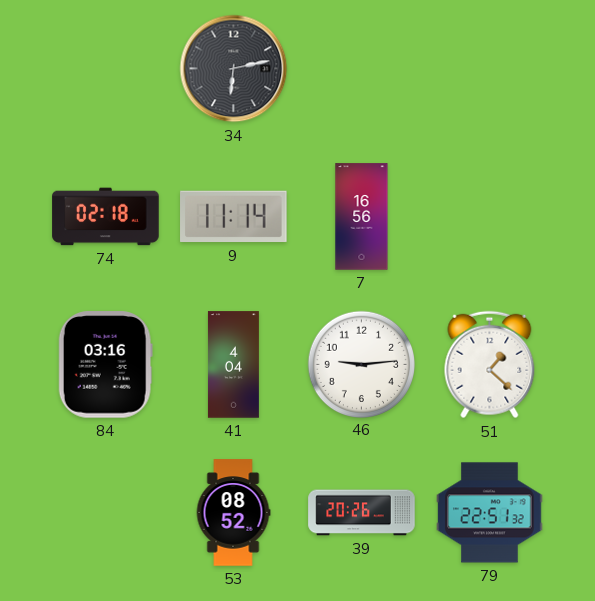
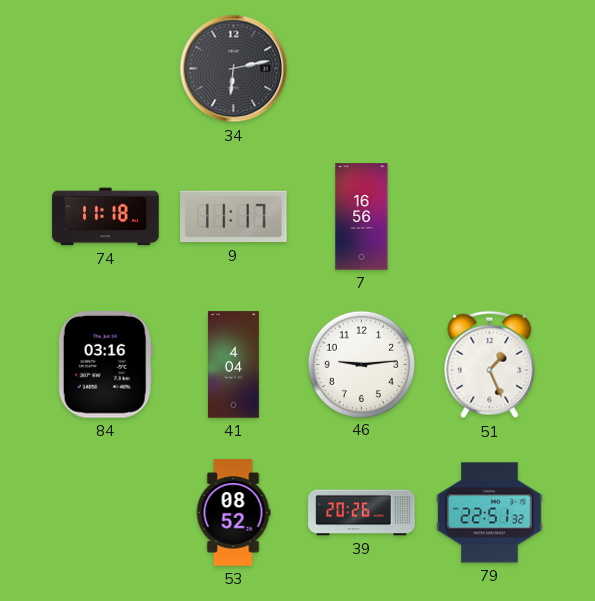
74: 02:18 -> 11:18
9: 11:14 -> 11:17
51: 1:22 -> 1:26
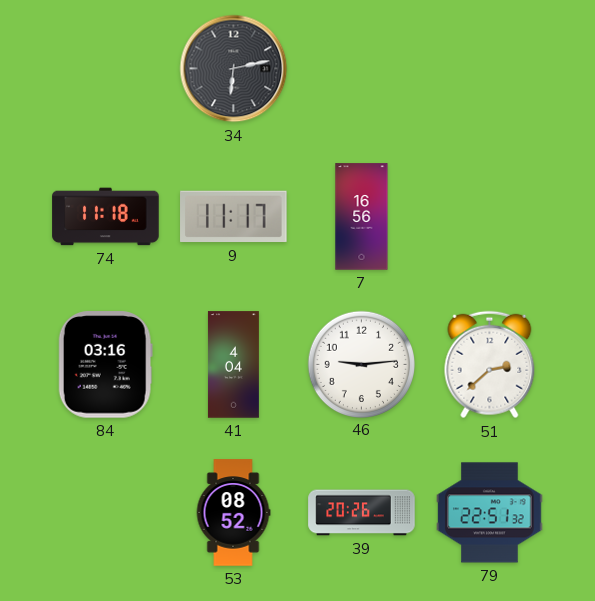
51: 1:26 -> 2:38
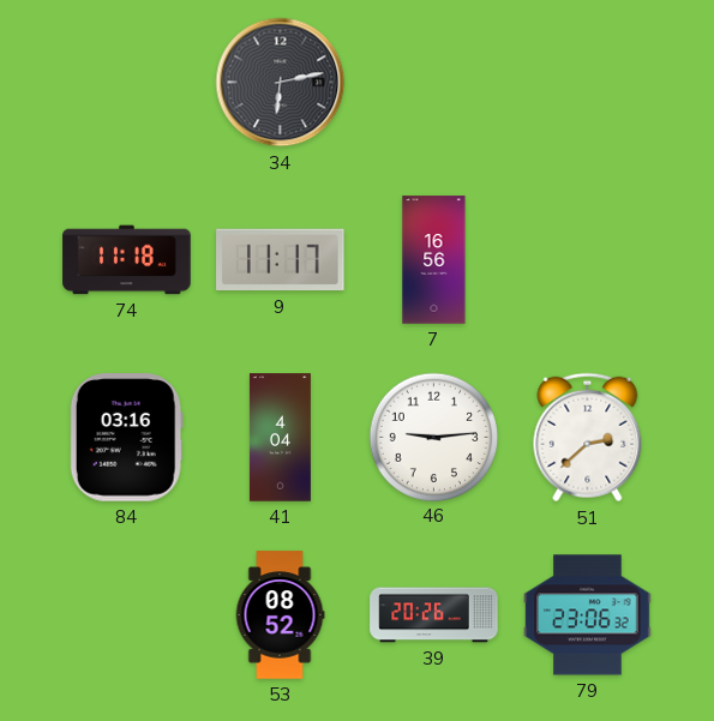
79: 22:51 -> 23:06
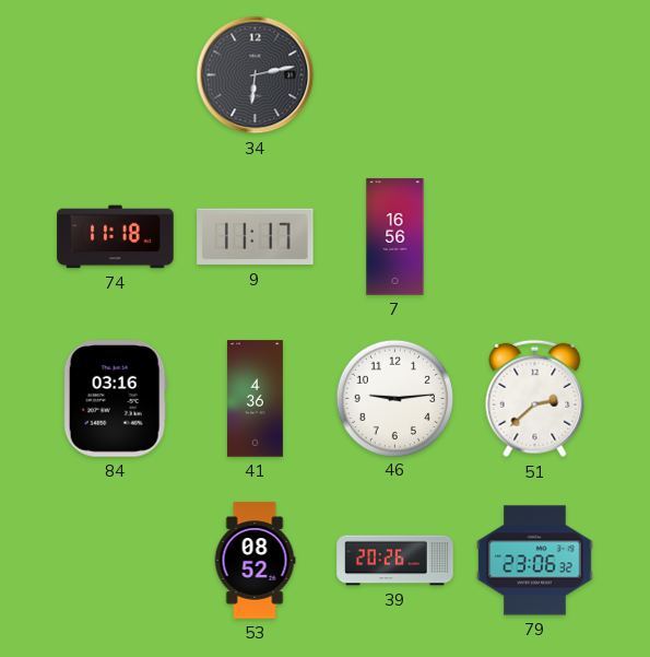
41: 4:04 -> 4:36
